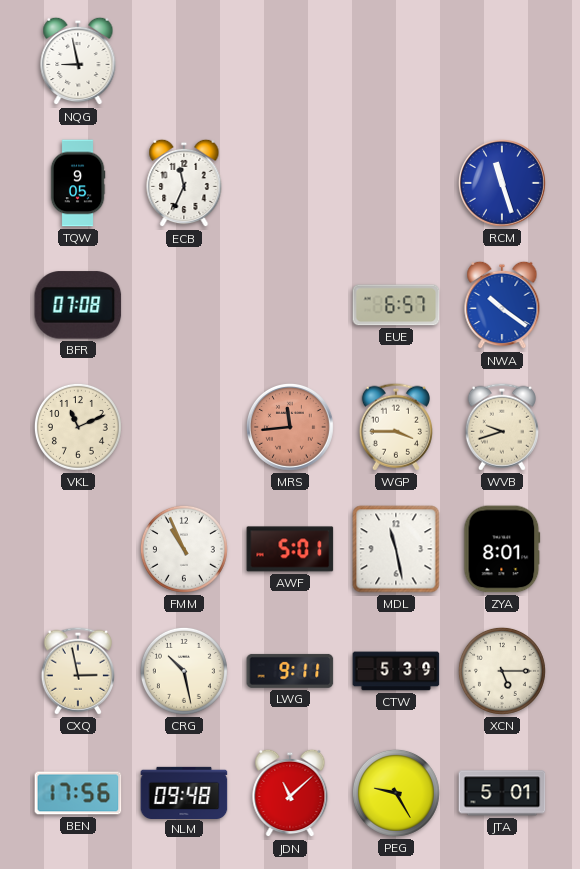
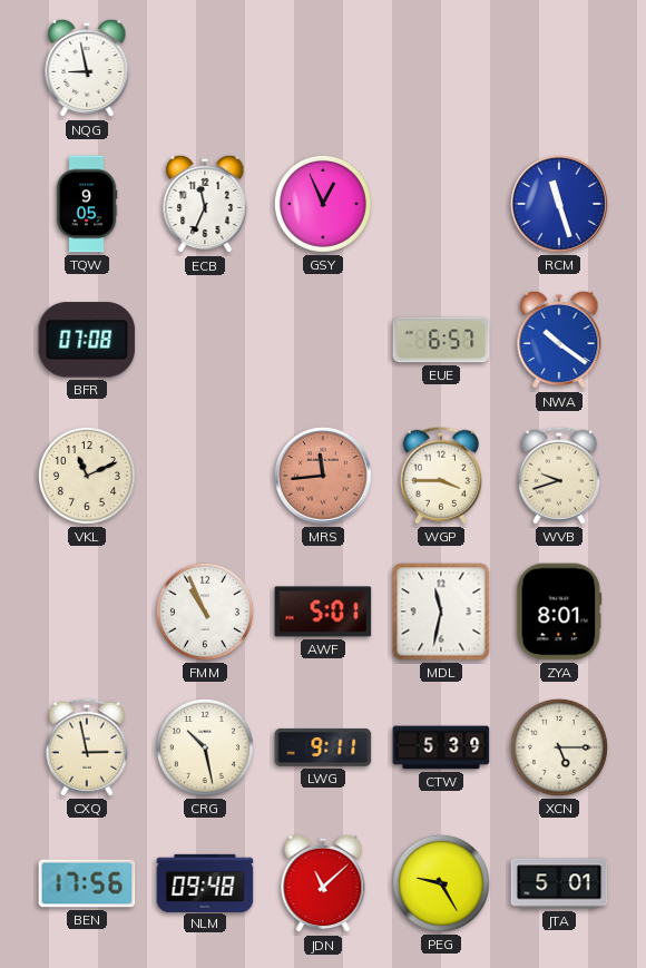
GSY: none -> 12:56
MDL: 11:28 -> 11:32
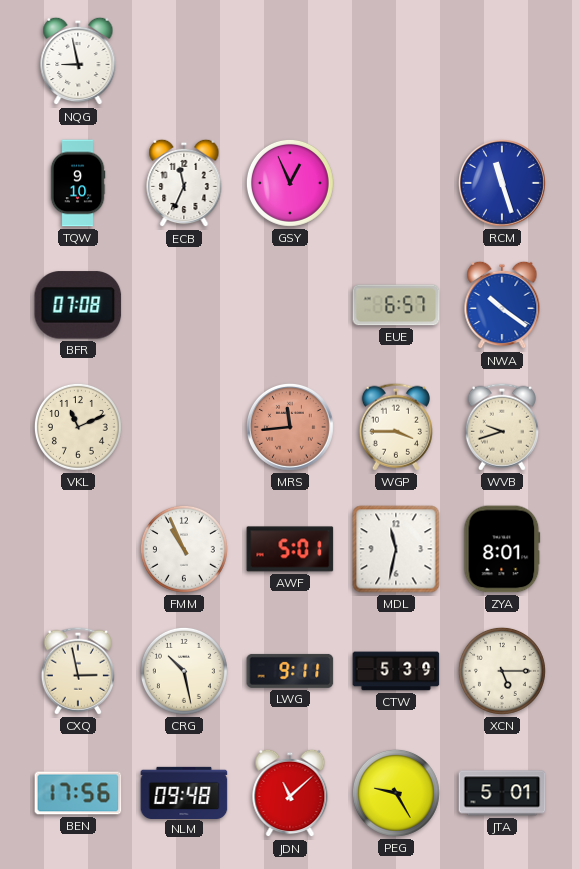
TQW: 9:05 -> 9:10
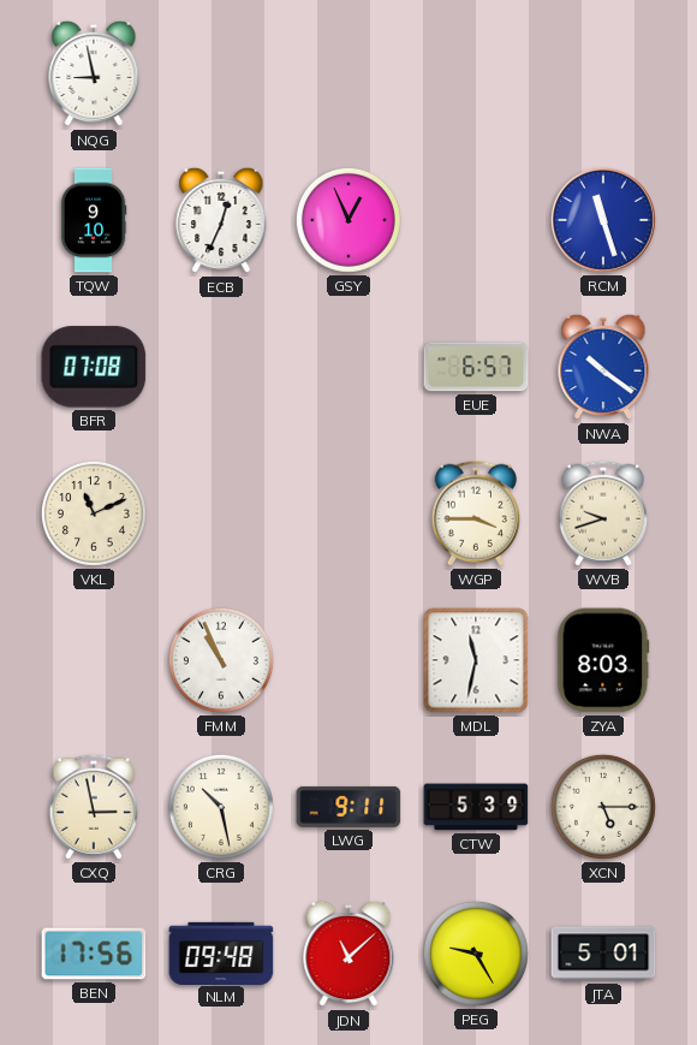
ECB: 11:34 -> 12:34
MRS: 11:44 -> none
AWF: 5:01 -> none
ZYA: 8:01 -> 8:03
